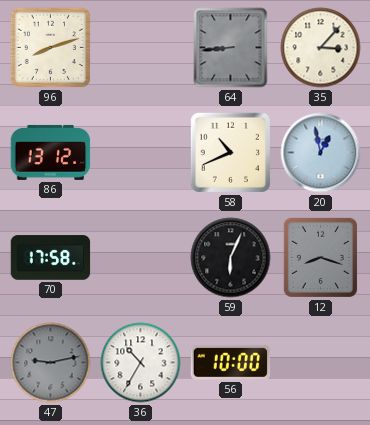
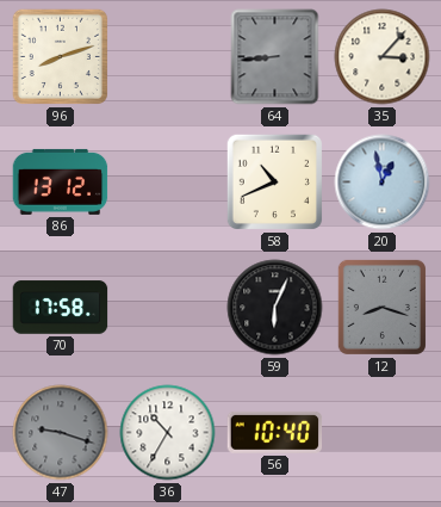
47: 9:13 -> 9:18
56: 10:00 -> 10:40
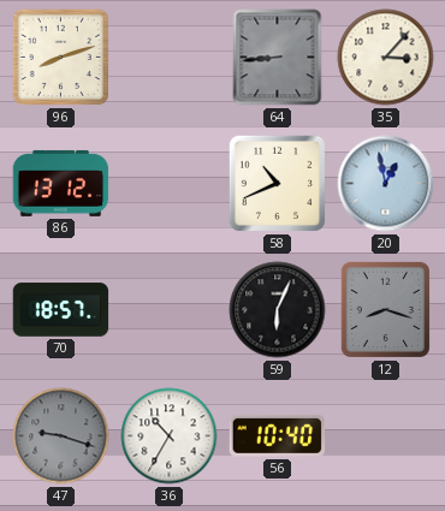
70: 17:58 -> 18:57
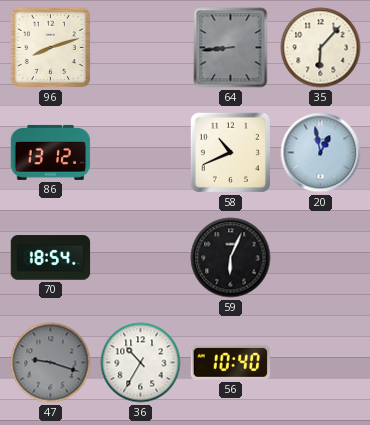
35: 3:07 -> 6:07
70: 18:57 -> 18:54
12: 8:18 -> none
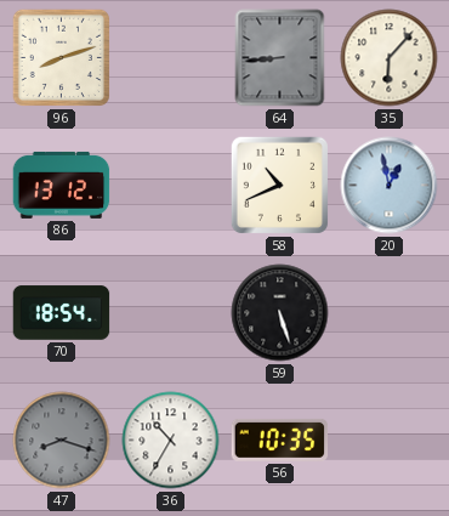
59: 6:04 -> 5:27
47: 9:18 -> 8:18
56: 10:40 -> 10:35
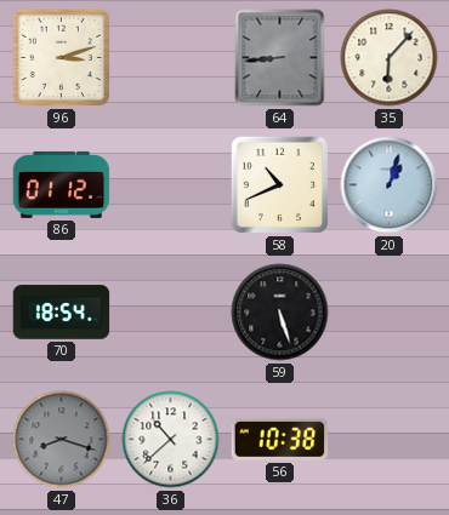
96: 8:12 -> 3:12
86: 13:12 -> 01:12
20: 12:58 -> 1:03
36: 10:35 -> 10:38
56: 10:35 -> 10:38
